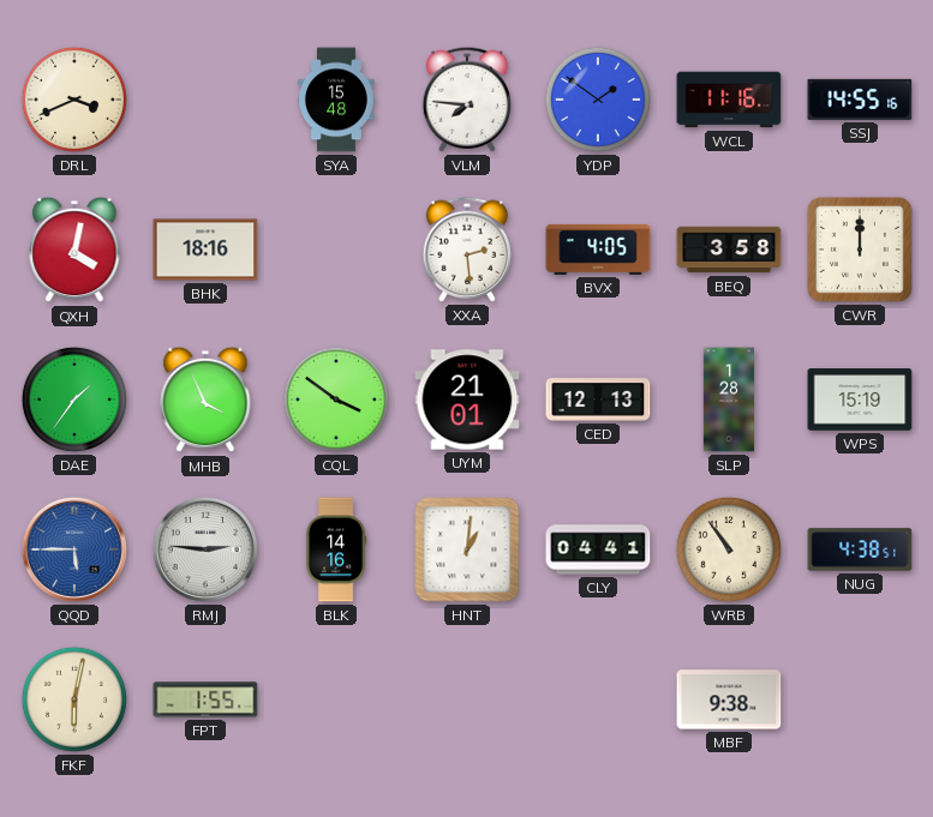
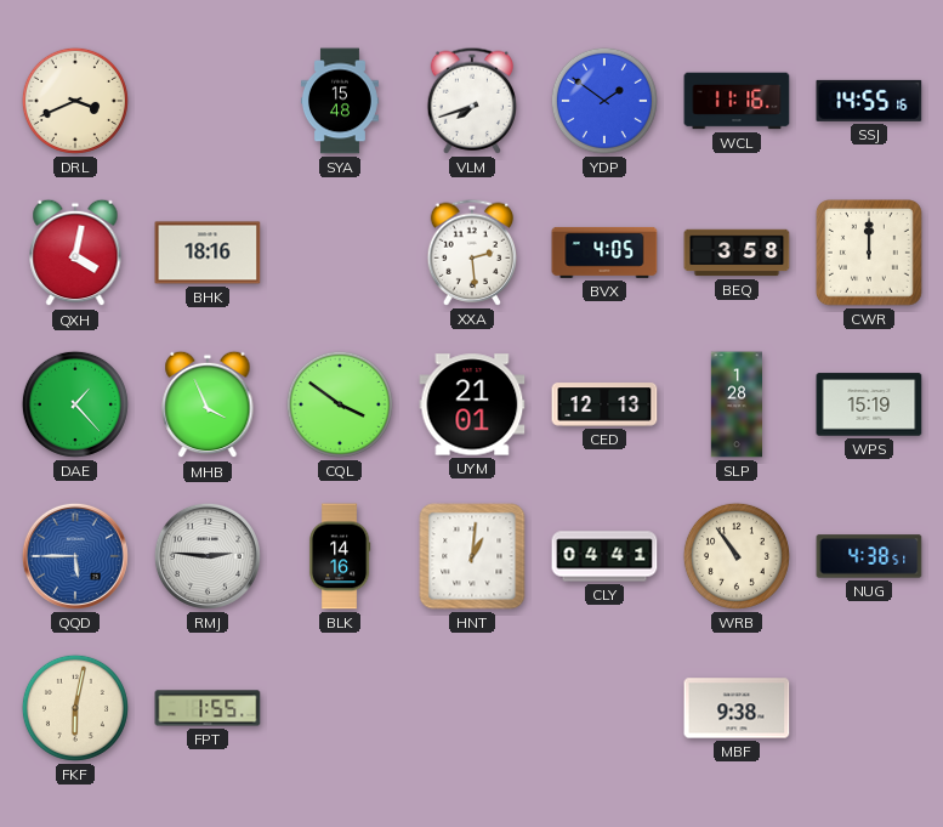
VLM: 7:46 -> 7:42
DAE: 1:36 -> 1:23
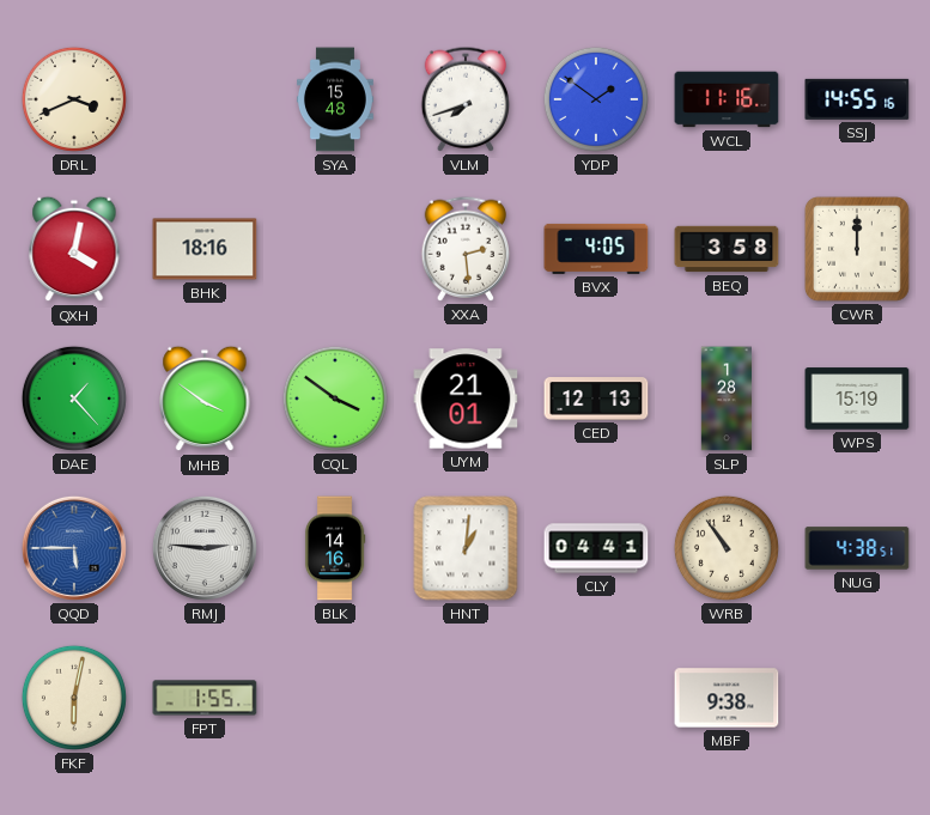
MHB: 3:56 -> 3:51
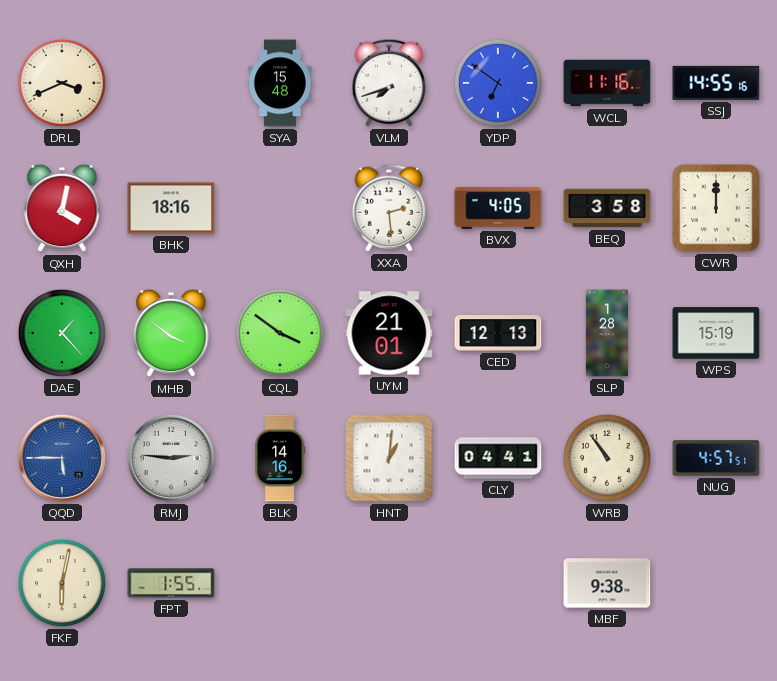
YDP: 1:51 -> 6:51
NUG: 4:38 -> 4:57
